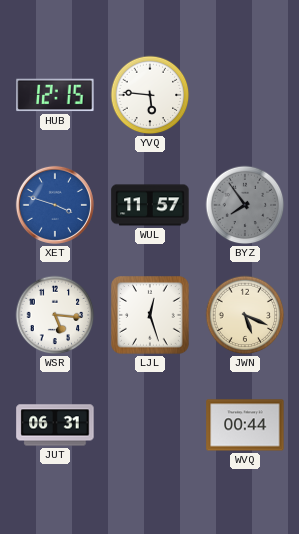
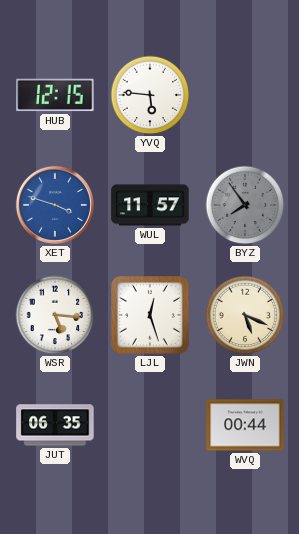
JUT: 06:31 -> 06:35
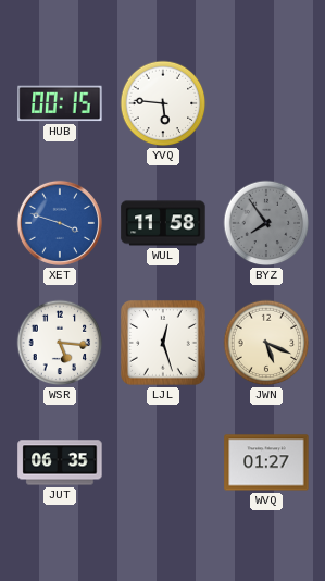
HUB: 12:15 -> 00:15
WUL: 11:57 -> 11:58
WVQ: 00:44 -> 01:27
